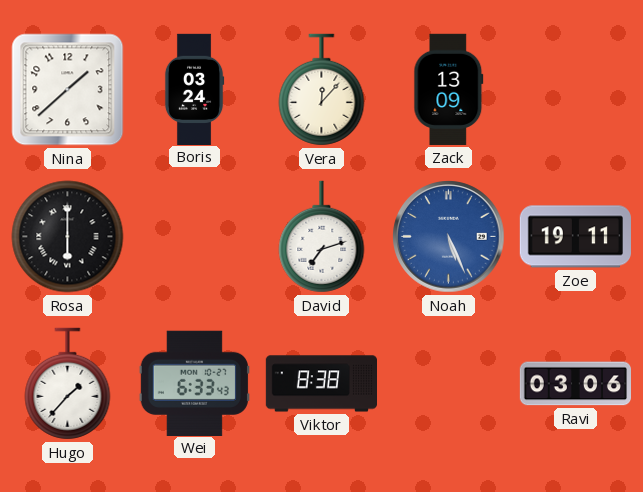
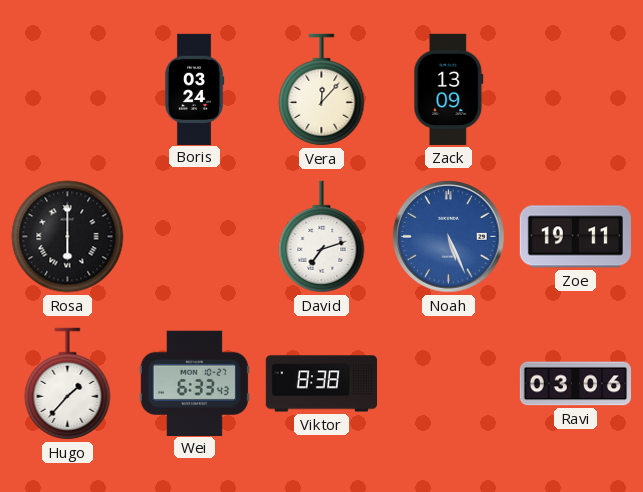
Nina: 1:38 -> none
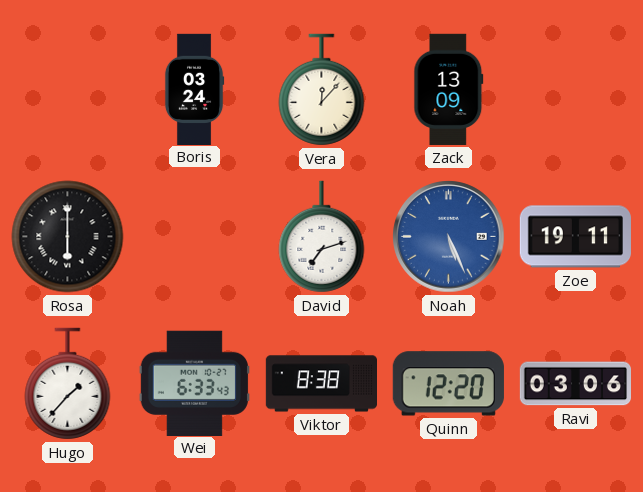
Quinn: none -> 12:20
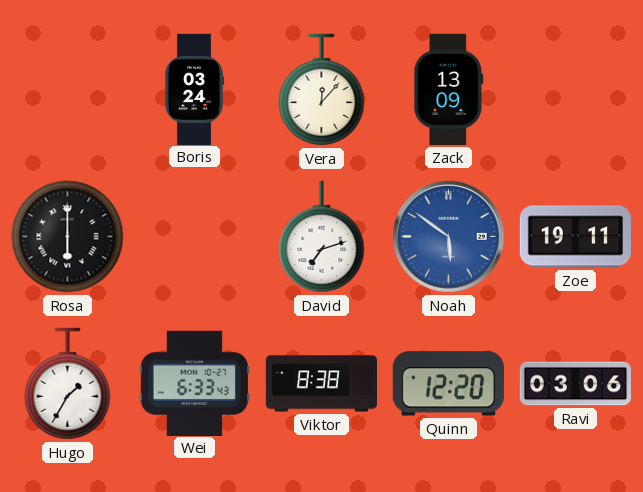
Noah: 5:26 -> 5:51
Hugo: 1:37 -> 1:35
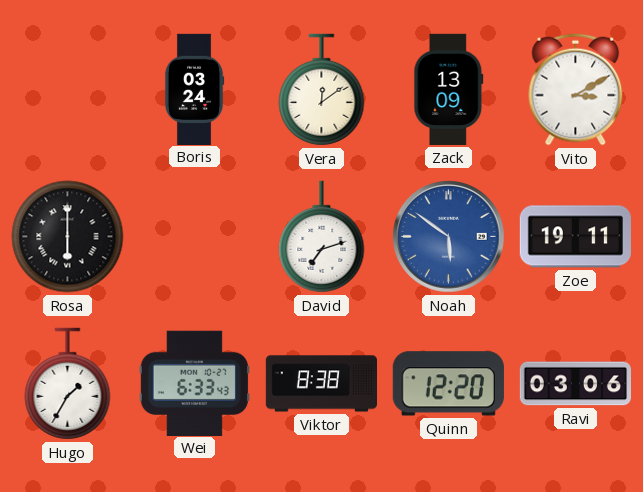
Vera: 12:07 -> 12:09
Vito: none -> 3:10
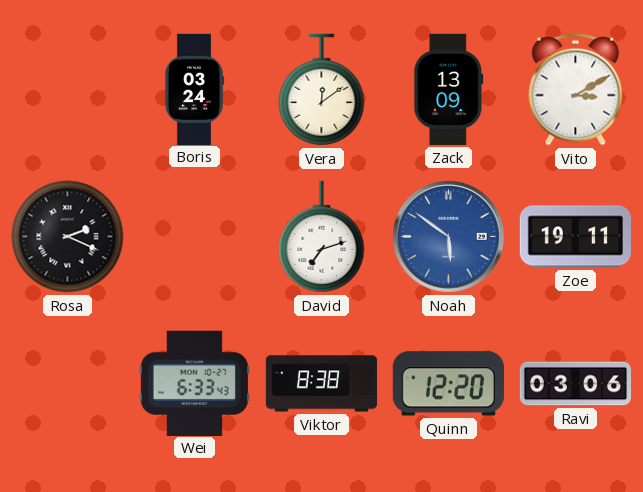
Rosa: 6:00 -> 2:19
Hugo: 1:35 -> none
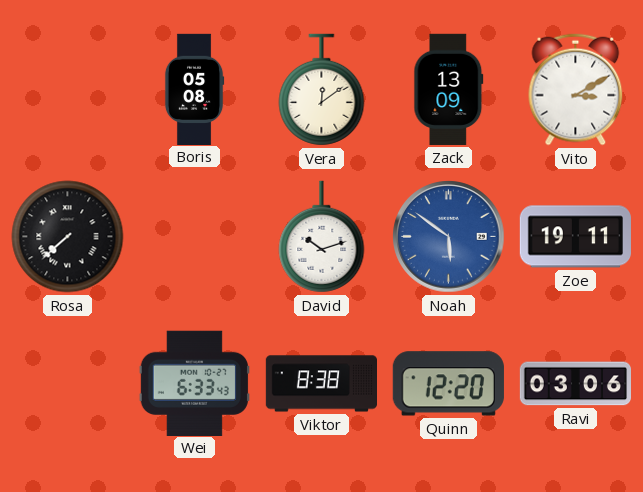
Boris: 03:24 -> 05:08
Rosa: 2:19 -> 7:38
David: 7:12 -> 10:12
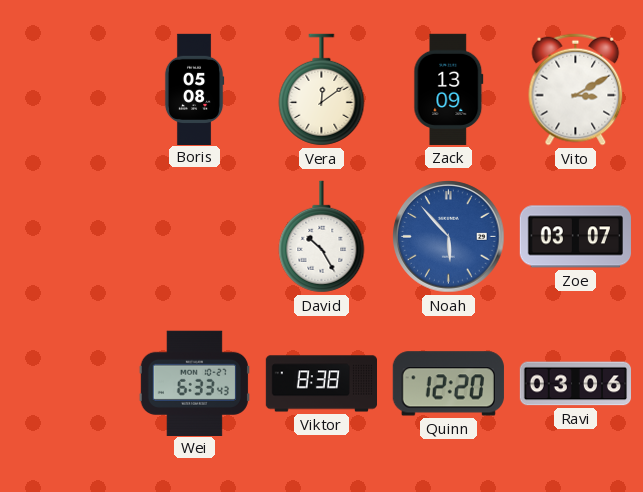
Rosa: 7:38 -> none
David: 10:12 -> 10:25
Noah: 5:51 -> 5:53
Zoe: 19:11 -> 03:07
